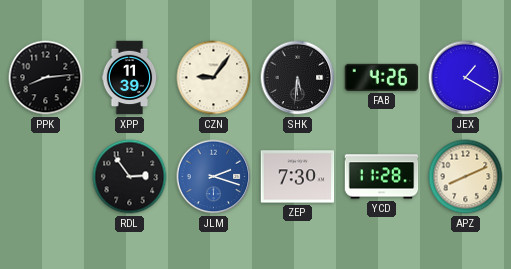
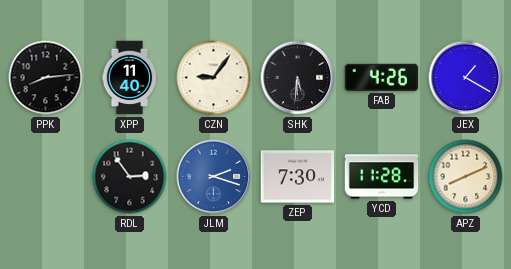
XPP: 11:39 -> 11:40
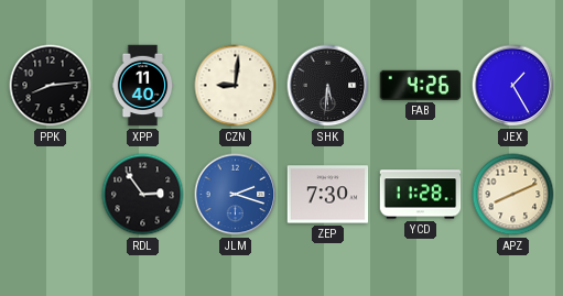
CZN: 9:06 -> 9:01
JEX: 1:20 -> 1:25
